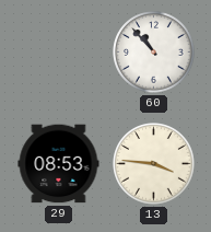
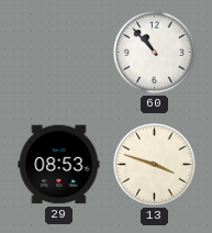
13: 3:46 -> 3:48
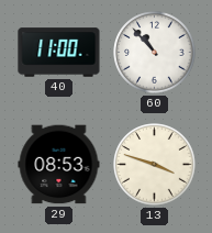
40: none -> 11:00
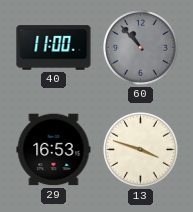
60 dial: white -> grey
29: 08:53 -> 16:53
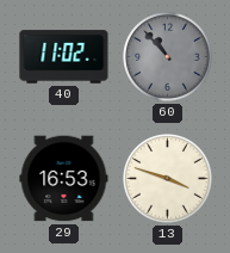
40: 11:00 -> 11:02
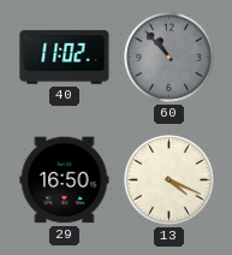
29: 16:53 -> 16:50
13: 3:48 -> 4:19
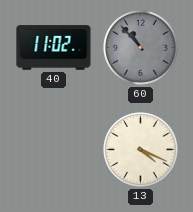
29: 16:50 -> none
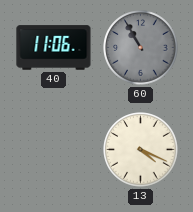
40: 11:02 -> 11:06
60: 10:53 -> 10:55
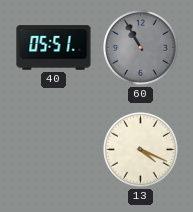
40: 11:06 -> 05:51
